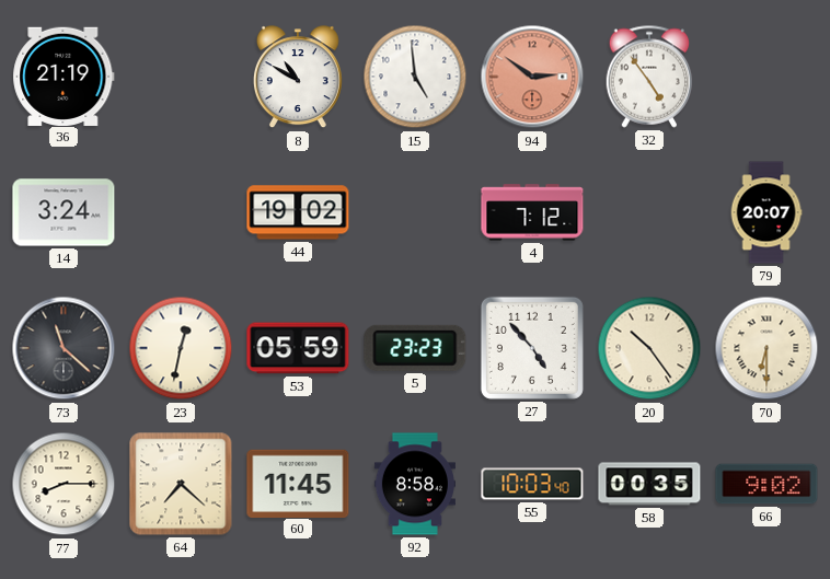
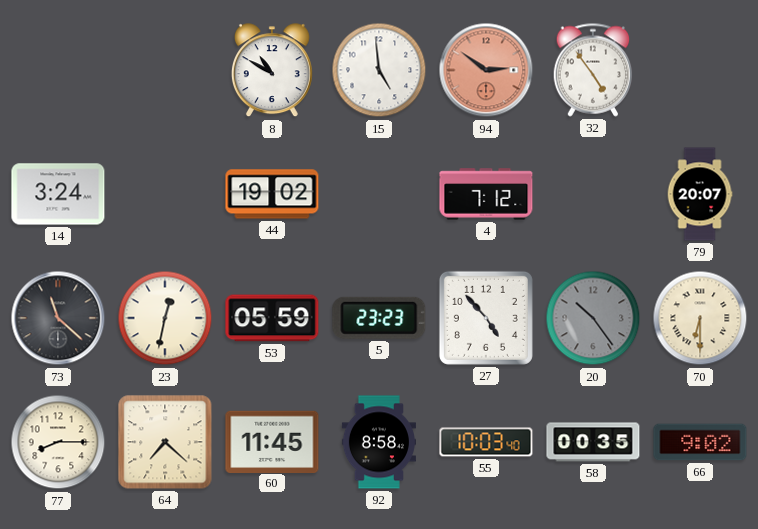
36: 21:19 -> none
20 dial: cream -> grey
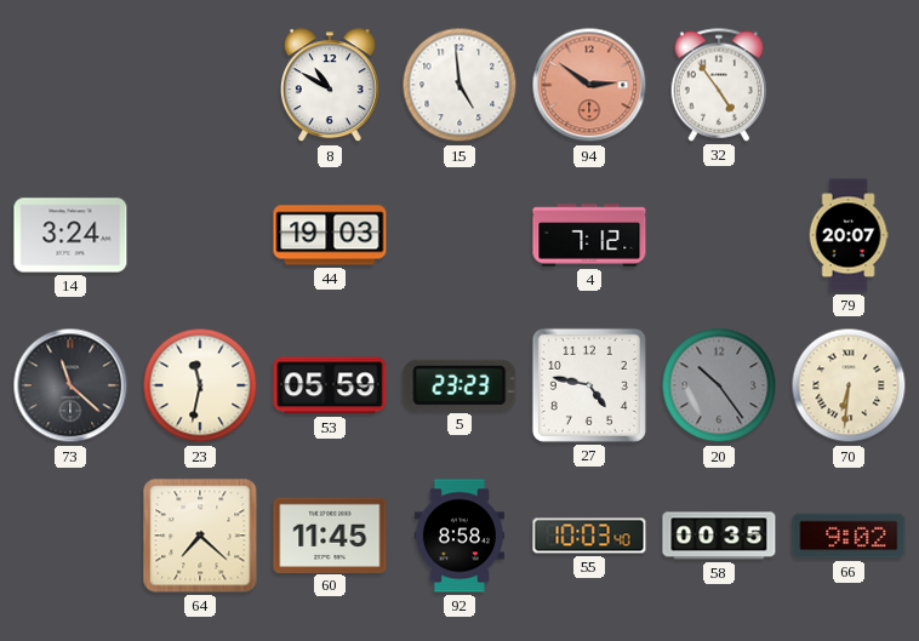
44: 19:02 -> 19:03
23: 12:32 -> 11:32
27: 4:53 -> 4:47
70: 6:30 -> 6:31
77: 8:15 -> none
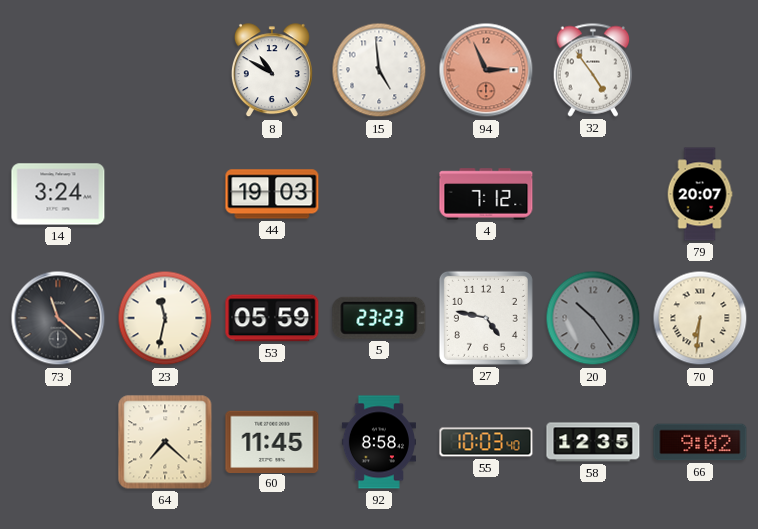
94: 2:51 -> 2:56
58: 00:35 -> 12:35
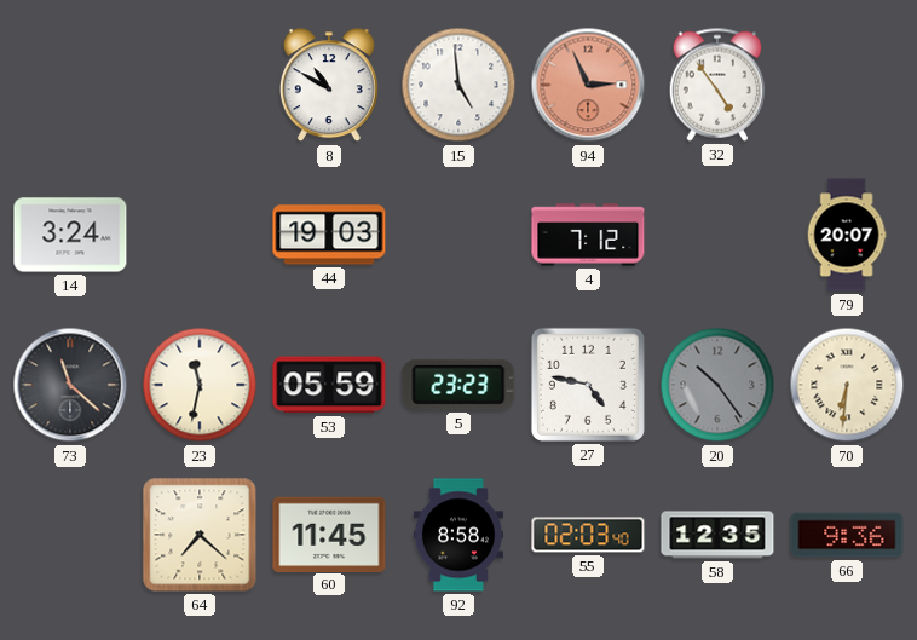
55: 10:03 -> 02:03
66: 9:02 -> 9:36
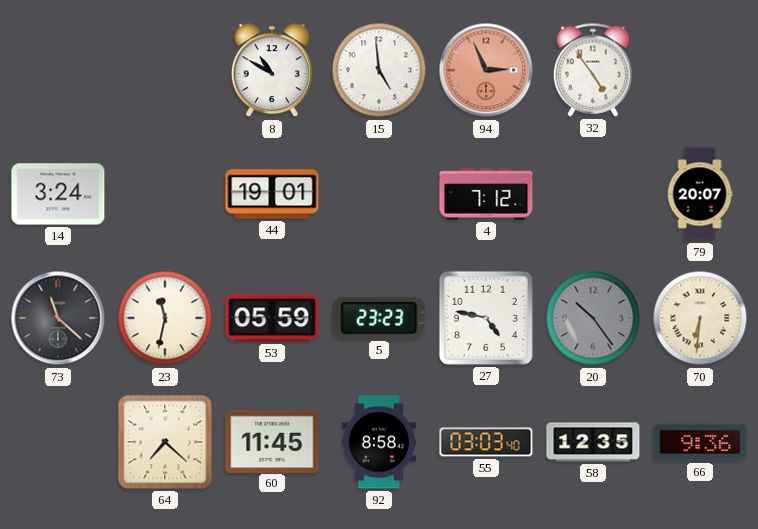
44: 19:03 -> 19:01
55: 02:03 -> 03:03
